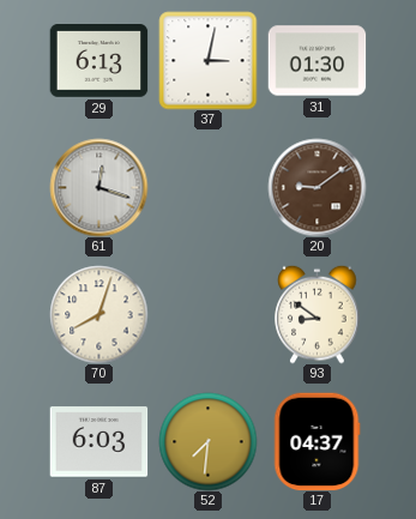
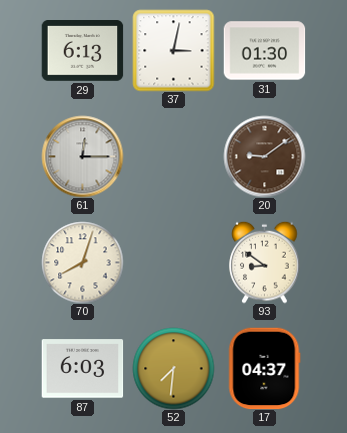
61: 12:18 -> 12:15
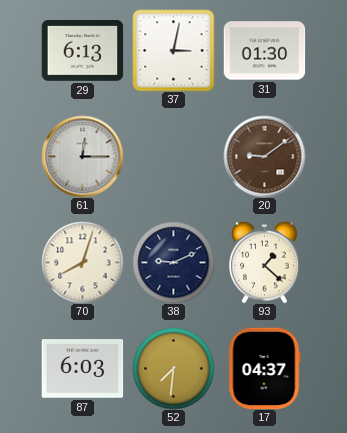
38: none -> 9:11
93: 8:51 -> 1:22
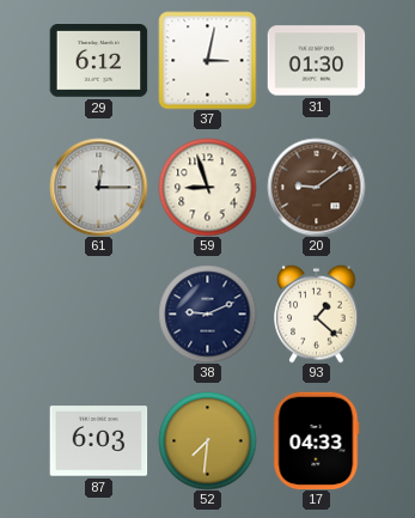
29: 6:13 -> 6:12
59: none -> 8:57
70: 8:03 -> none
17: 04:37 -> 04:33
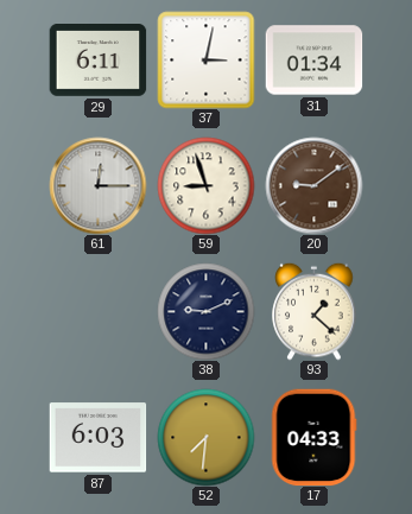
29: 6:12 -> 6:11
31: 01:30 -> 01:34
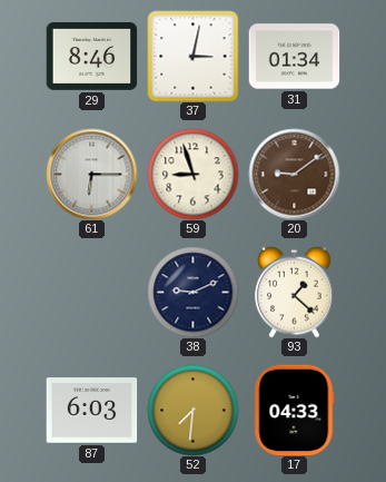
29: 6:11 -> 8:46
61: 12:15 -> 6:15
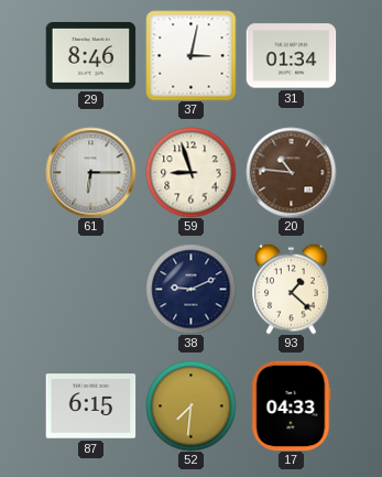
20: 9:09 -> 10:46
87: 6:03 -> 6:15
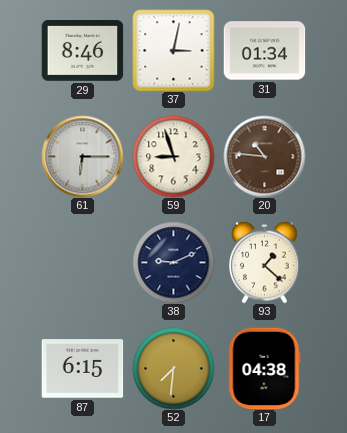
17: 04:33 -> 04:38
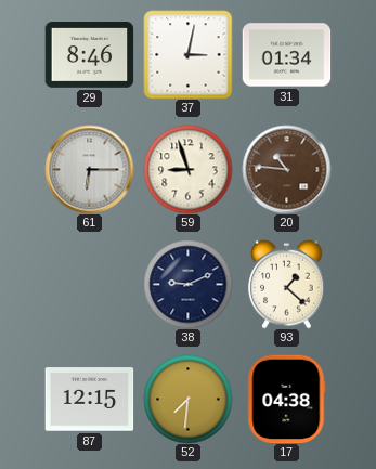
87: 6:15 -> 12:15
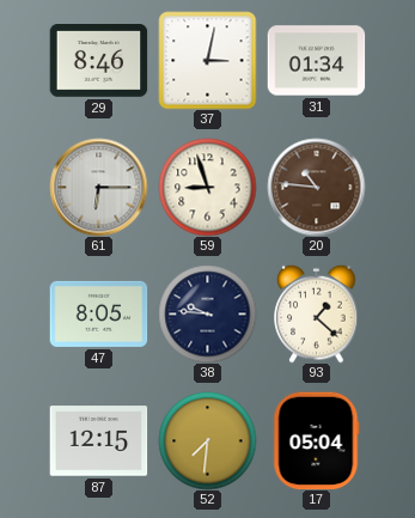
47: none -> 8:05
38: 9:11 -> 9:46
17: 04:38 -> 05:04
